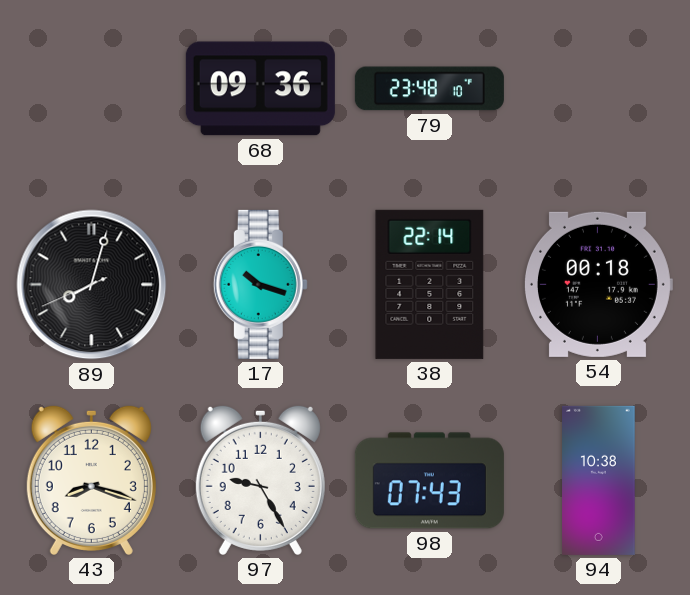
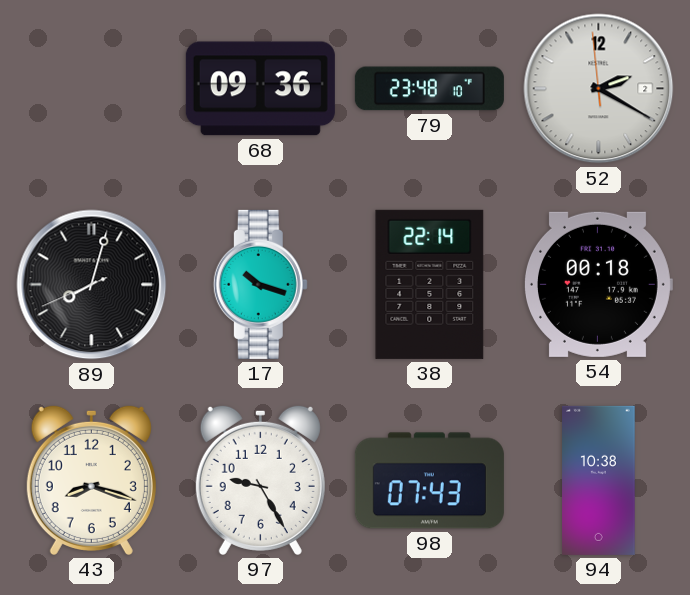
52: none -> 2:19
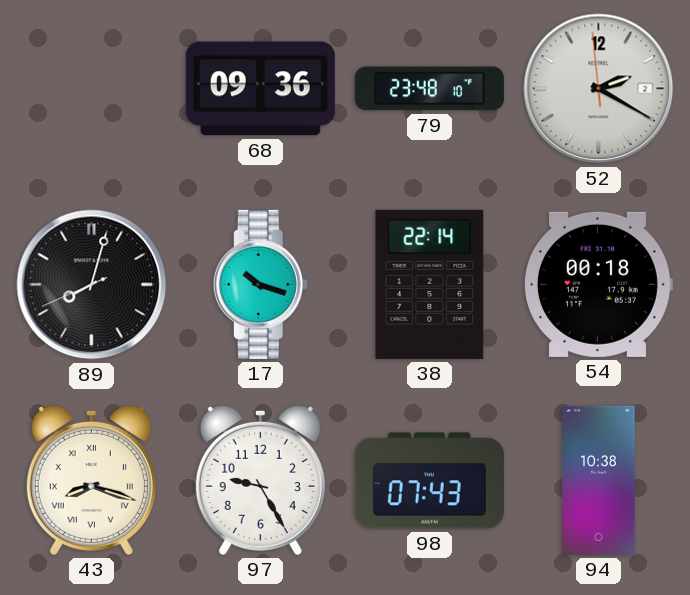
43 numerals: Arabic -> Roman
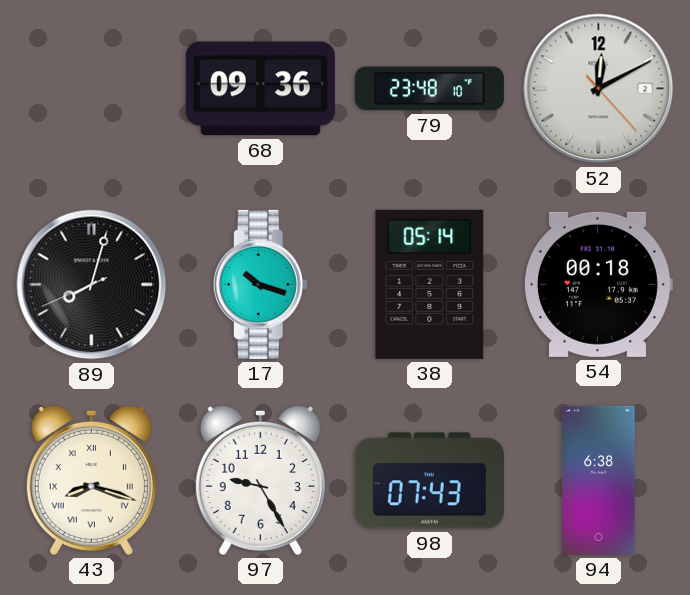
52: 2:19 -> 12:10
38: 22:14 -> 05:14
94: 10:38 -> 6:38
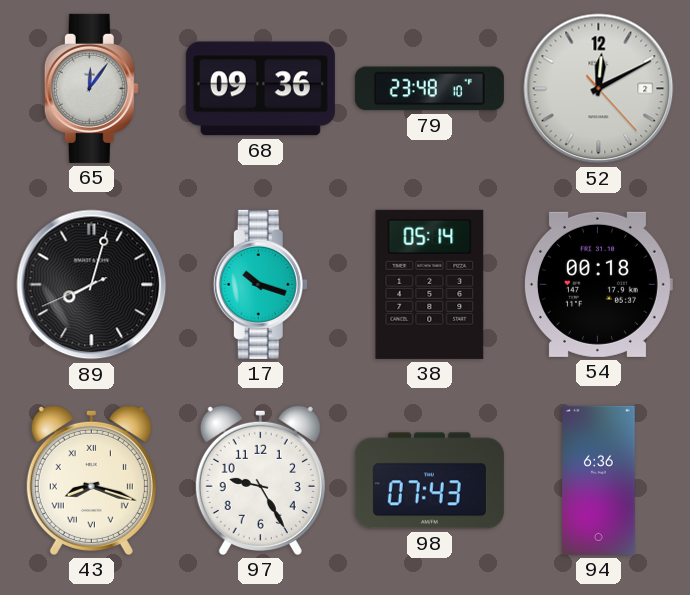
65: none -> 12:06
94: 6:38 -> 6:36
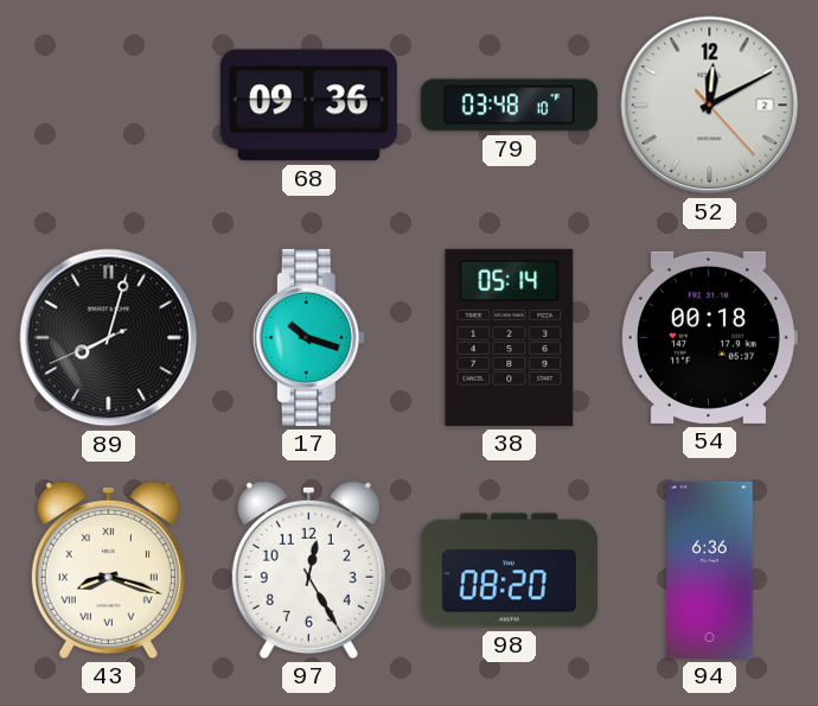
65: 12:06 -> none
79: 23:48 -> 03:48
97: 9:25 -> 12:25
98: 07:43 -> 08:20
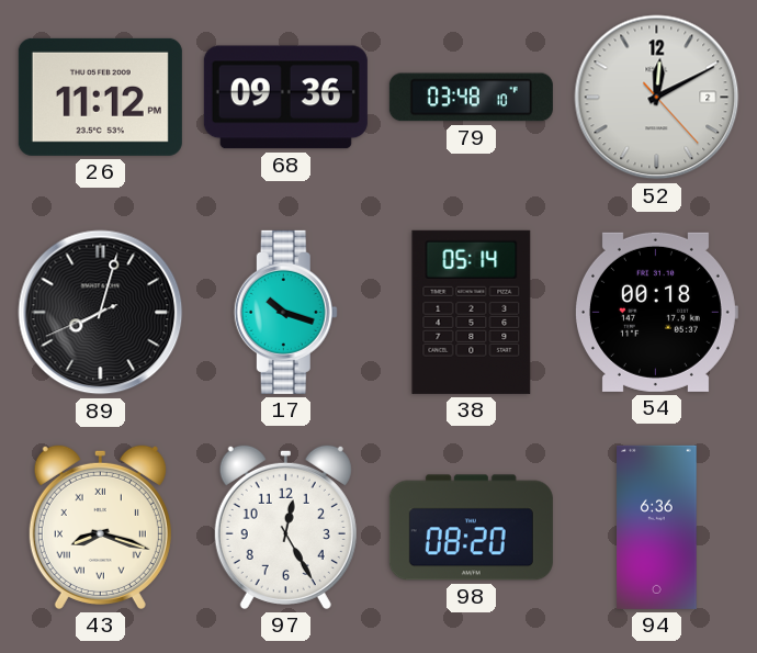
26: none -> 11:12
